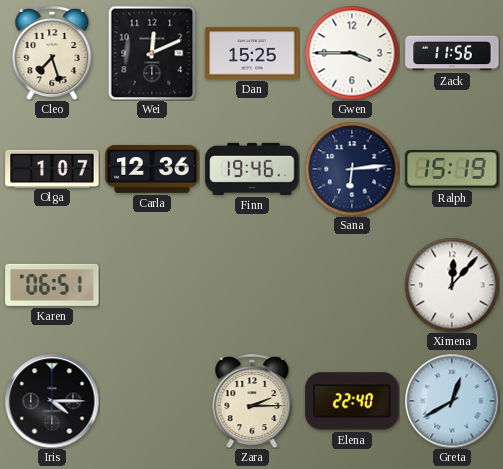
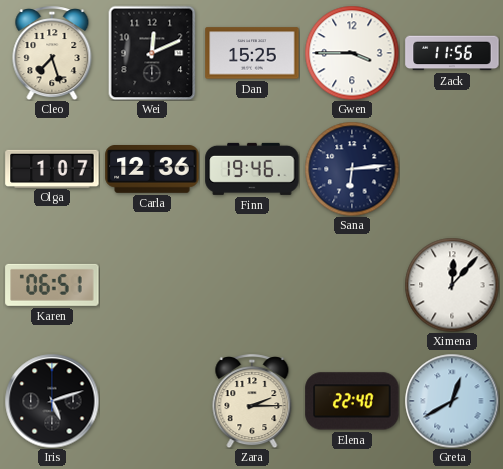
Ralph: 15:19 -> none
Iris: 4:15 -> 5:12
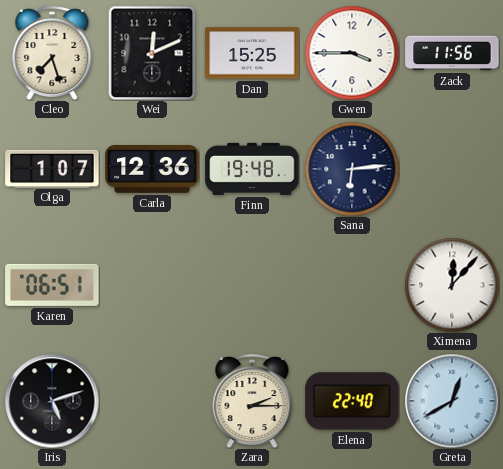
Finn: 19:46 -> 19:48
